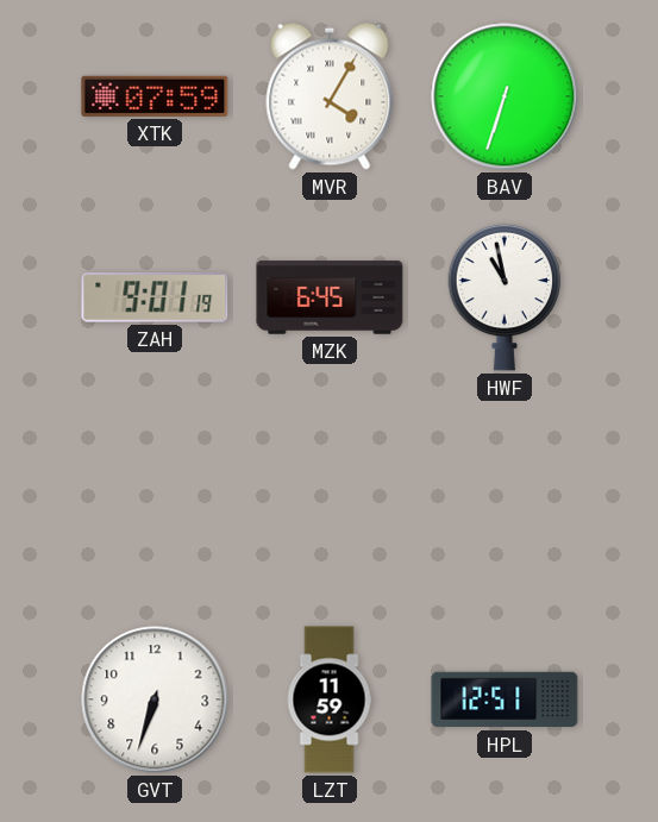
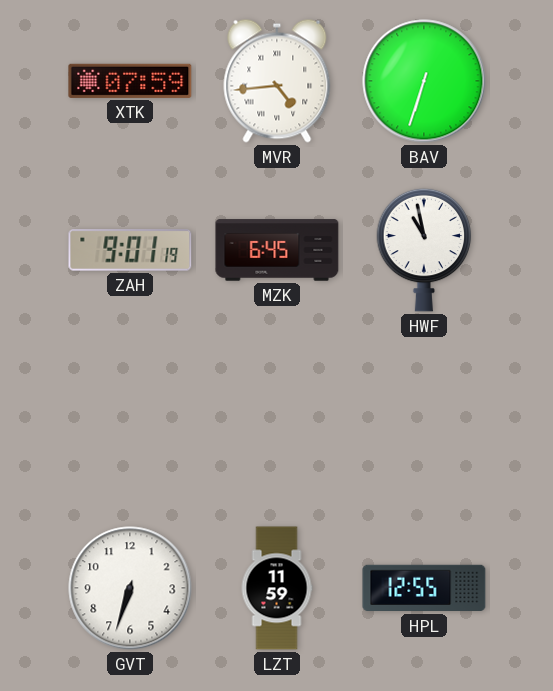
MVR: 4:05 -> 4:44
HPL: 12:51 -> 12:55
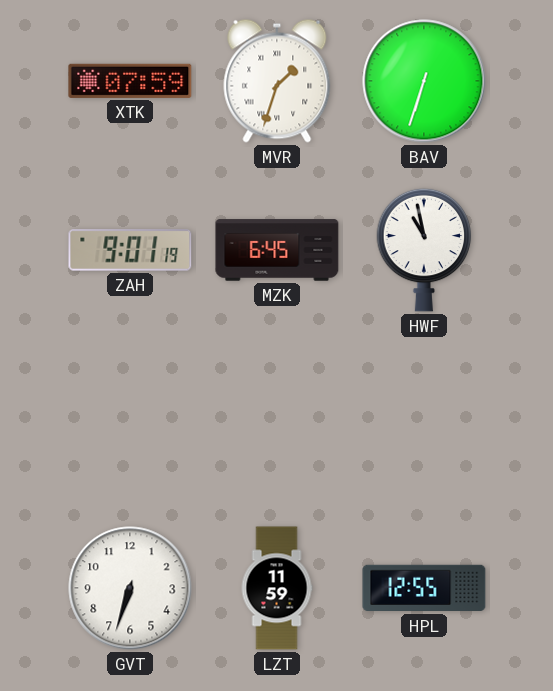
MVR: 4:44 -> 1:33
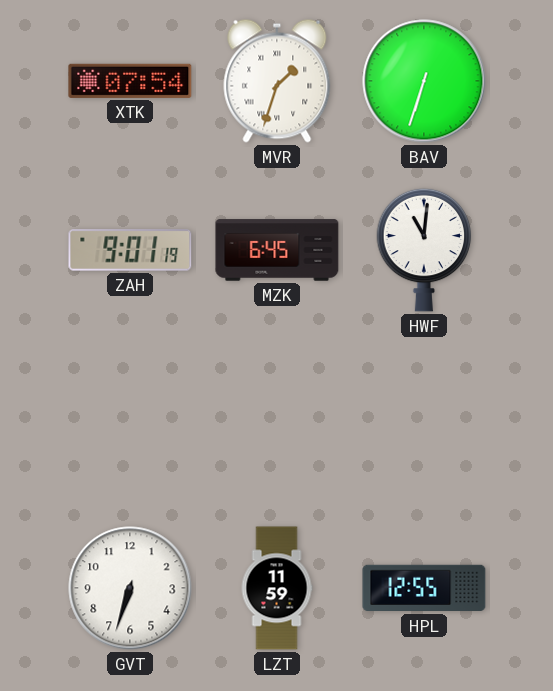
XTK: 07:59 -> 07:54
HWF: 10:58 -> 11:01
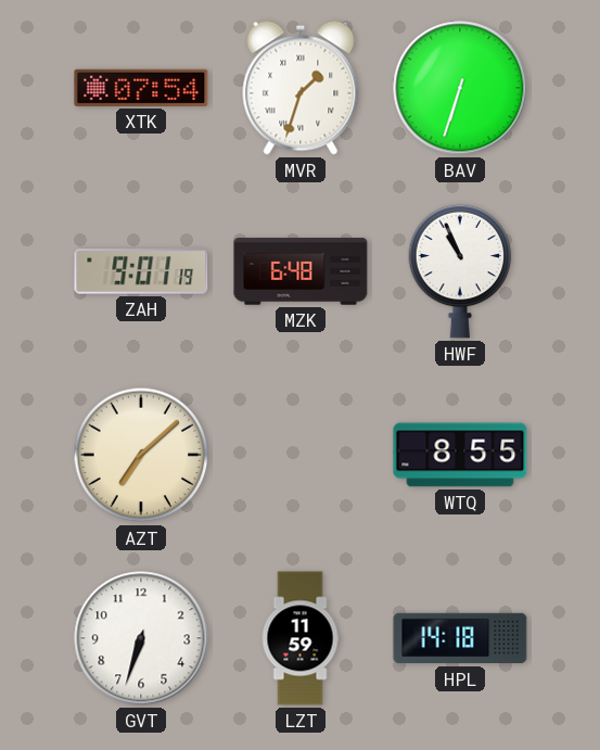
MZK: 6:45 -> 6:48
HWF: 11:01 -> 10:56
AZT: none -> 7:08
WTQ: none -> 8:55
HPL: 12:55 -> 14:18
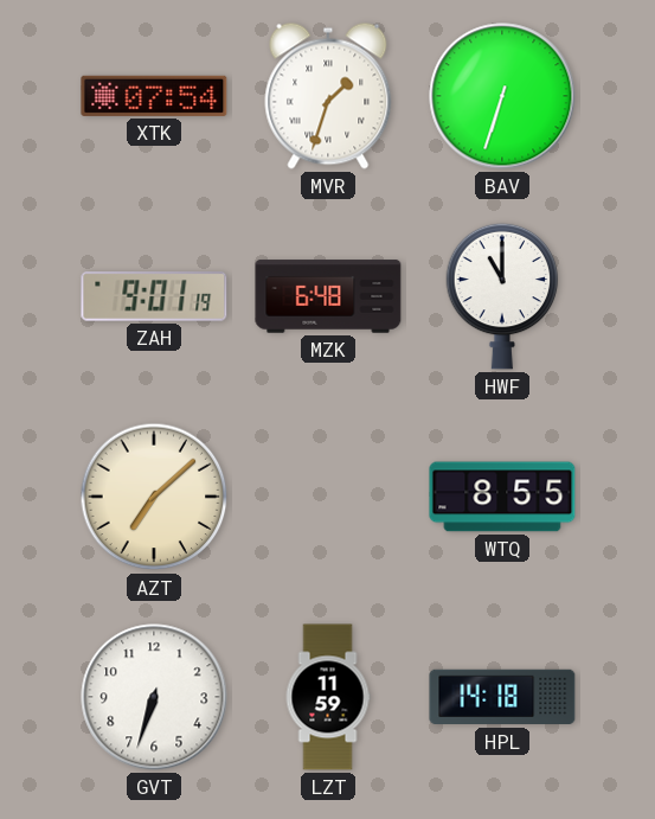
HWF: 10:56 -> 11:00
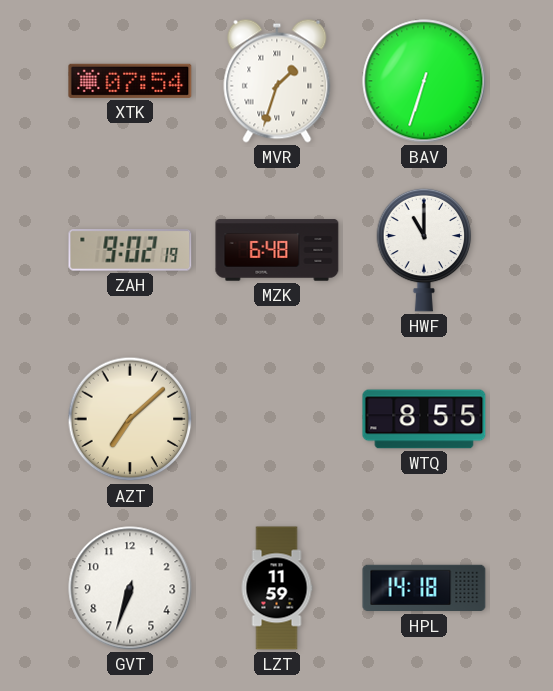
ZAH: 9:01 -> 9:02
